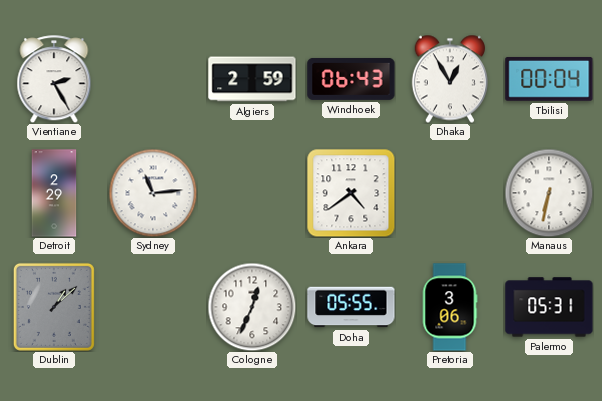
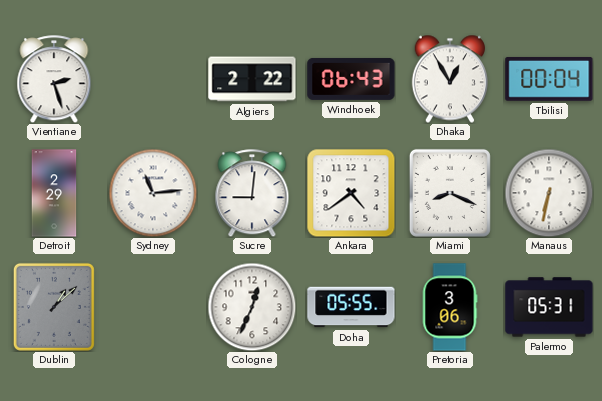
Vientiane: 2:25 -> 2:27
Algiers: 2:59 -> 2:22
Sucre: none -> 9:01
Miami: none -> 8:19
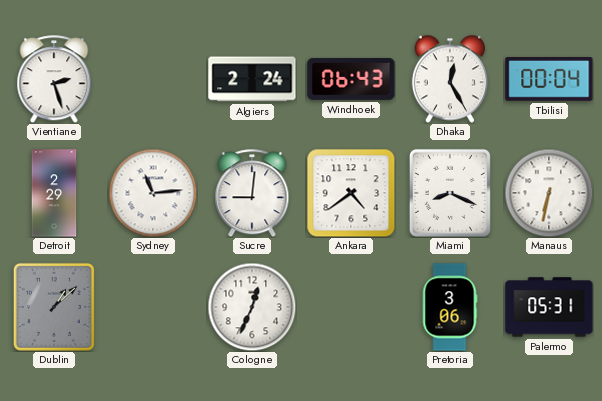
Algiers: 2:22 -> 2:24
Dhaka: 12:55 -> 12:25
Doha: 05:55 -> none
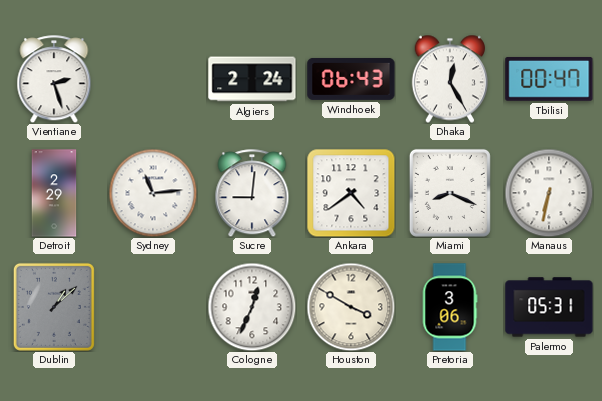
Tbilisi: 00:04 -> 00:47
Houston: none -> 3:50
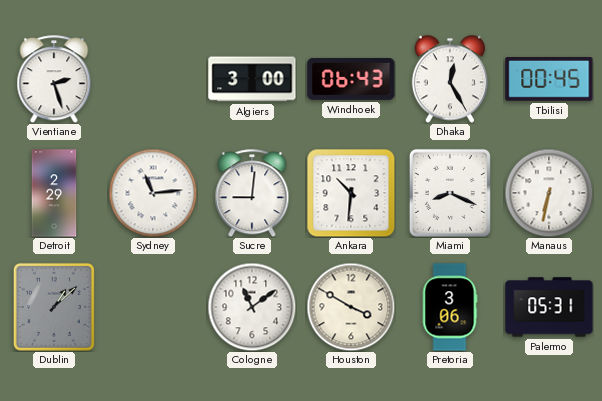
Algiers: 2:24 -> 3:00
Tbilisi: 00:47 -> 00:45
Ankara: 4:39 -> 10:31
Cologne: 12:34 -> 11:09
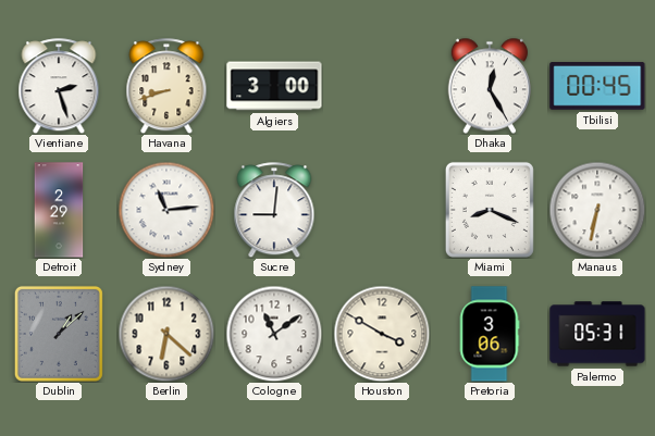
Havana: none -> 8:42
Windhoek: 06:43 -> none
Ankara: 10:31 -> none
Berlin: none -> 6:22
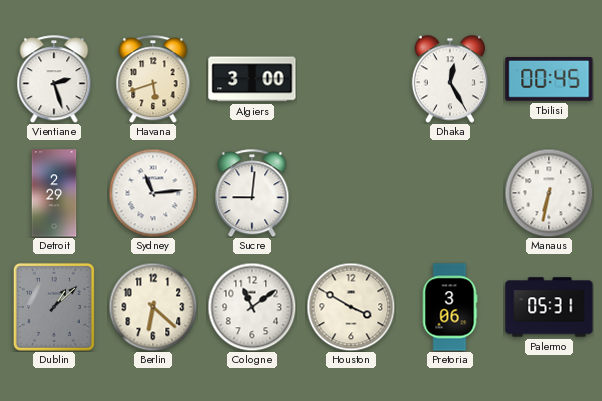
Havana: 8:42 -> 5:42
Miami: 8:19 -> none
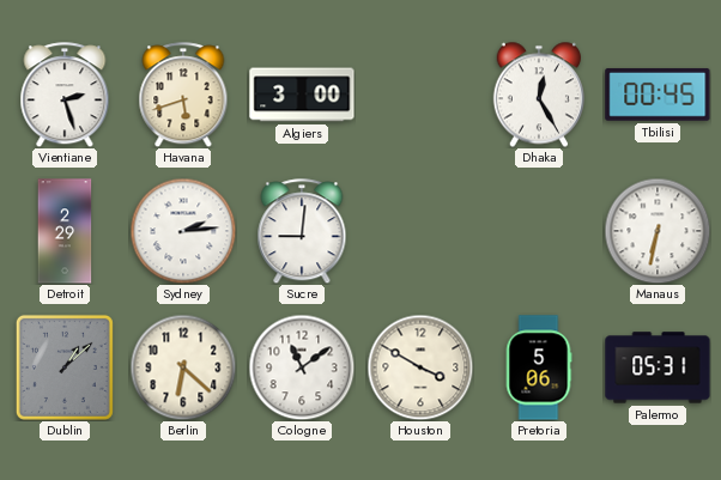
Sydney: 11:14 -> 2:14
Pretoria: 3:06 -> 5:06
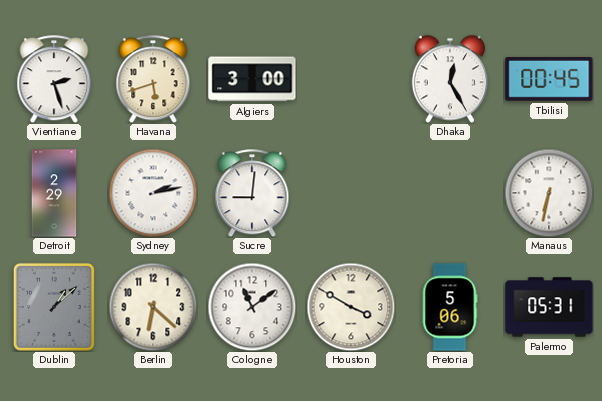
Sydney: 2:14 -> 2:13
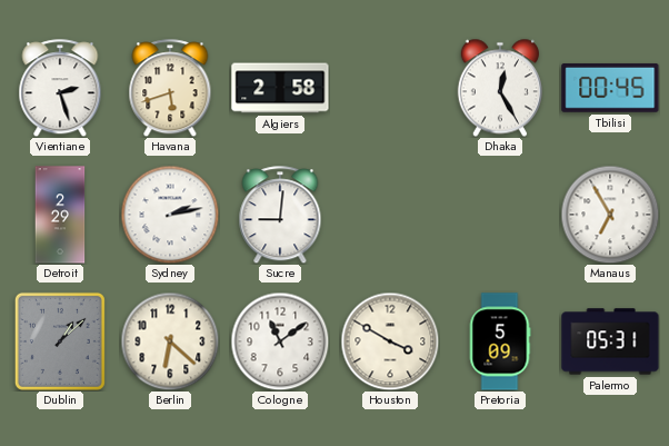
Algiers: 3:00 -> 2:58
Manaus: 6:32 -> 6:55
Pretoria: 5:06 -> 5:09
